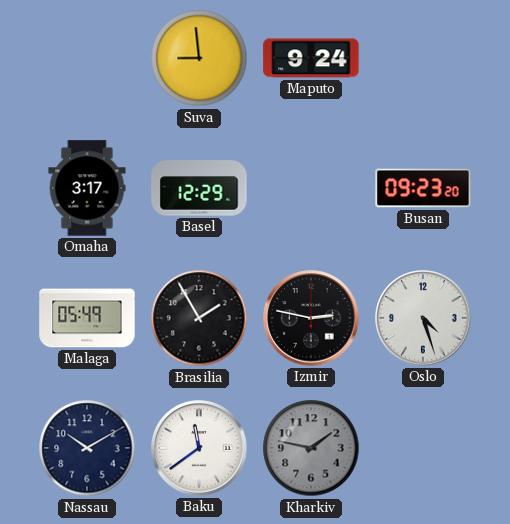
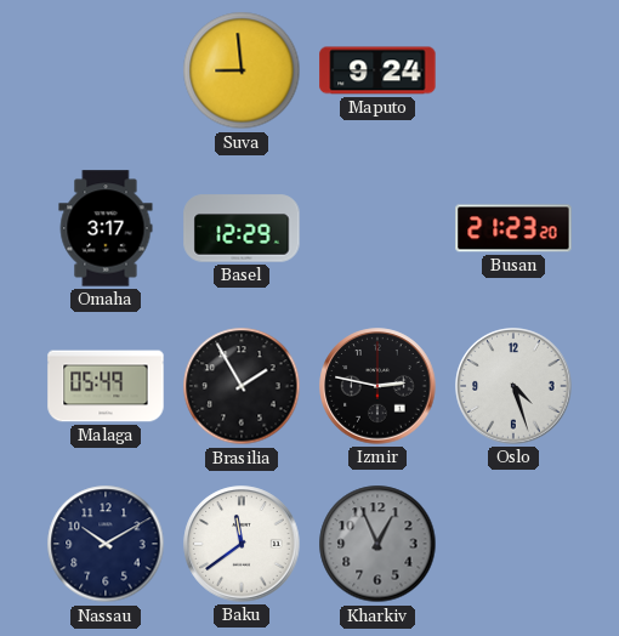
Busan: 09:23 -> 21:23
Kharkiv: 1:47 -> 12:56
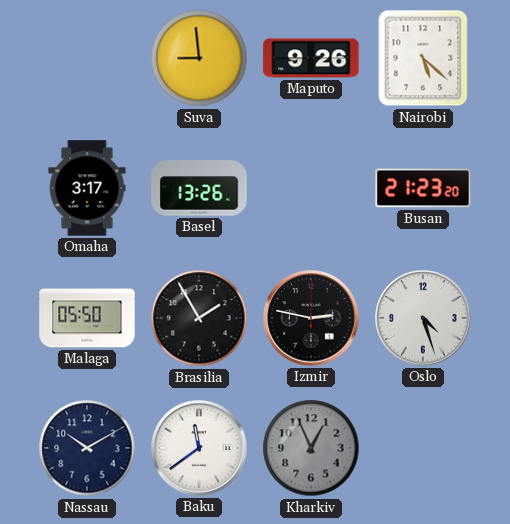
Maputo: 9:24 -> 9:26
Nairobi: none -> 5:22
Basel: 12:29 -> 13:26
Malaga: 05:49 -> 05:50
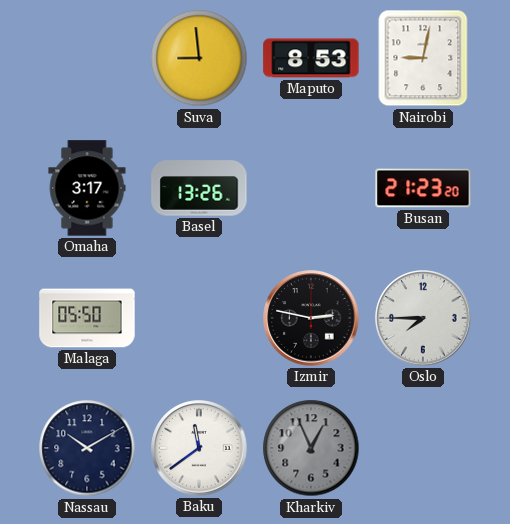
Maputo: 9:26 -> 8:53
Nairobi: 5:22 -> 9:02
Brasilia: 1:55 -> none
Oslo: 4:27 -> 7:45
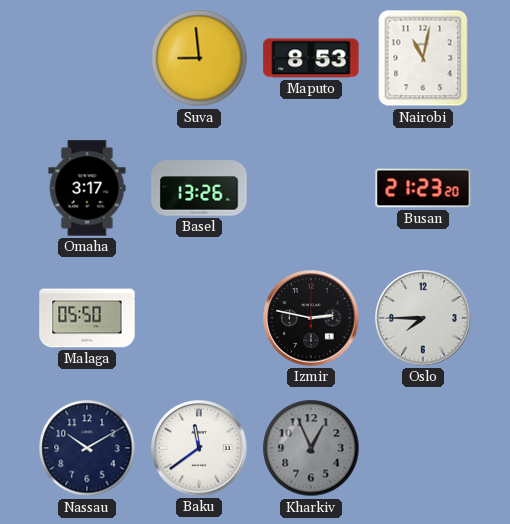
Nairobi: 9:02 -> 11:02
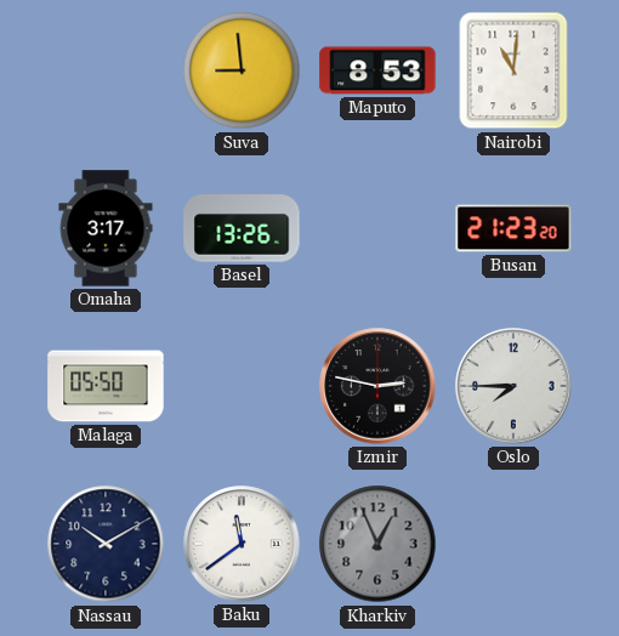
Nairobi: 11:02 -> 11:01
